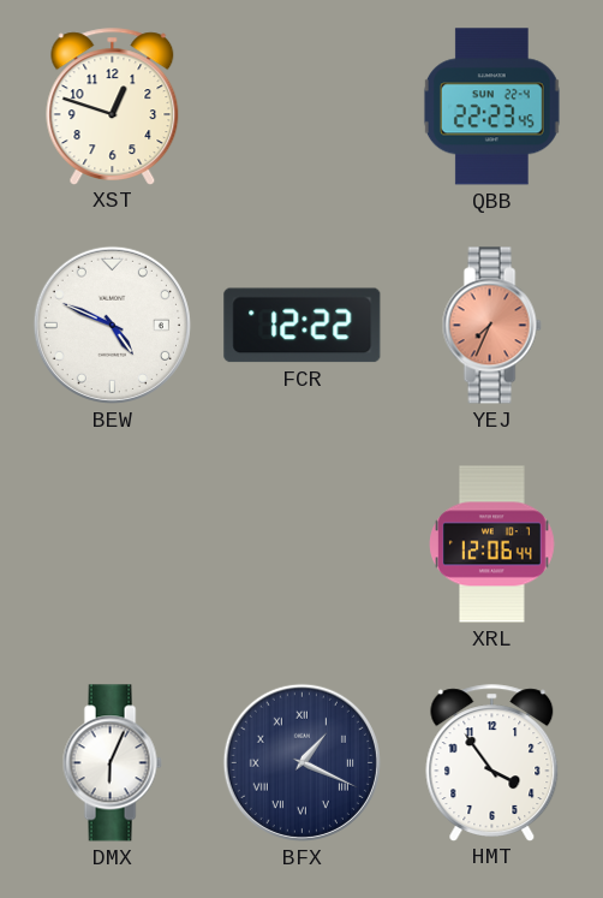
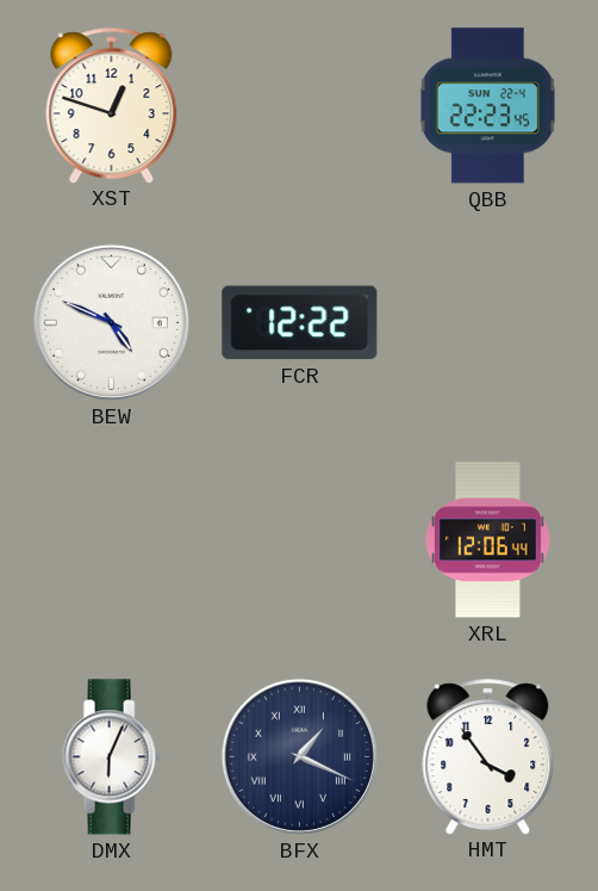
YEJ: 7:34 -> none
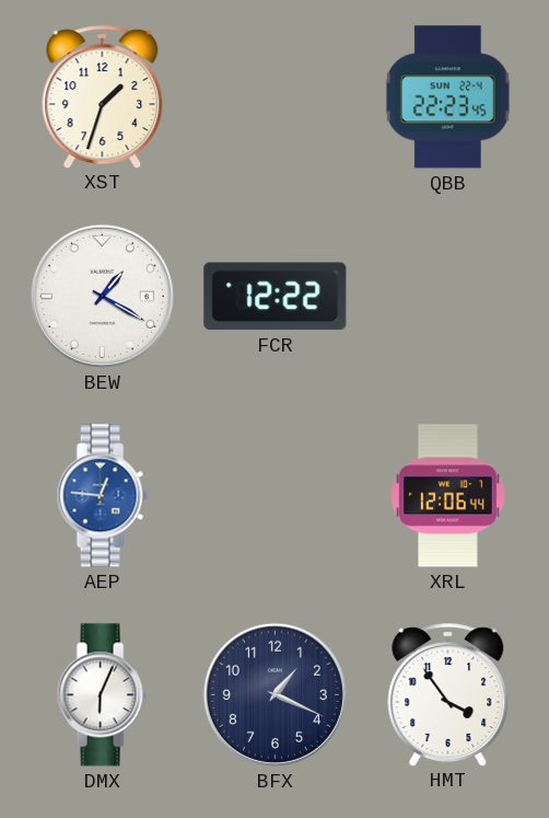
XST: 12:48 -> 1:33
BEW: 4:49 -> 1:20
AEP: none -> 12:46
BFX numerals: Roman -> Arabic
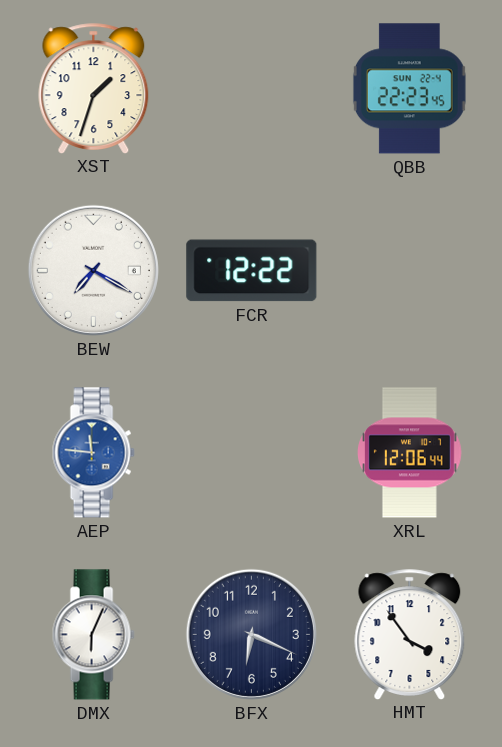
BEW: 1:20 -> 7:20
AEP: 12:46 -> 11:46
BFX: 1:19 -> 6:19
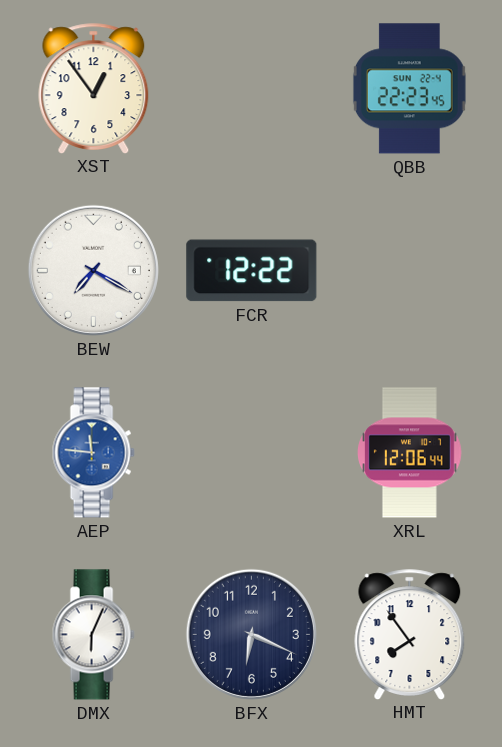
XST: 1:33 -> 12:54
HMT: 3:54 -> 7:54
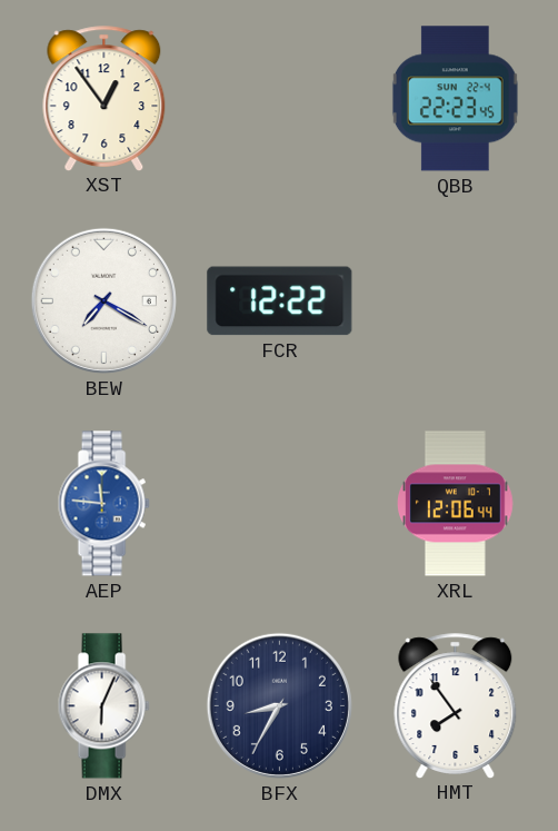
BFX: 6:19 -> 8:35
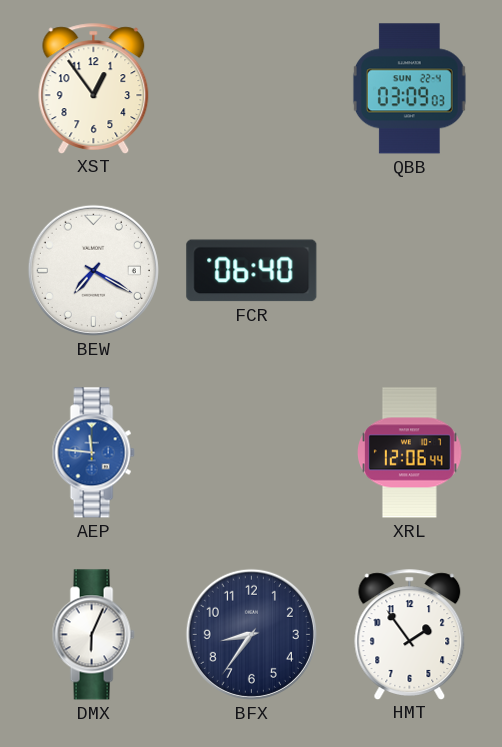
QBB: 22:23 -> 03:09
FCR: 12:22 -> 06:40
BFX: 8:35 -> 8:36
HMT: 7:54 -> 1:54
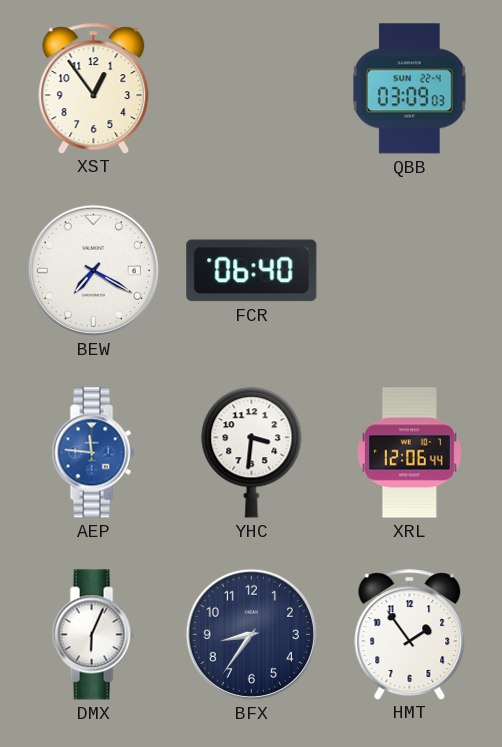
YHC: none -> 3:31
